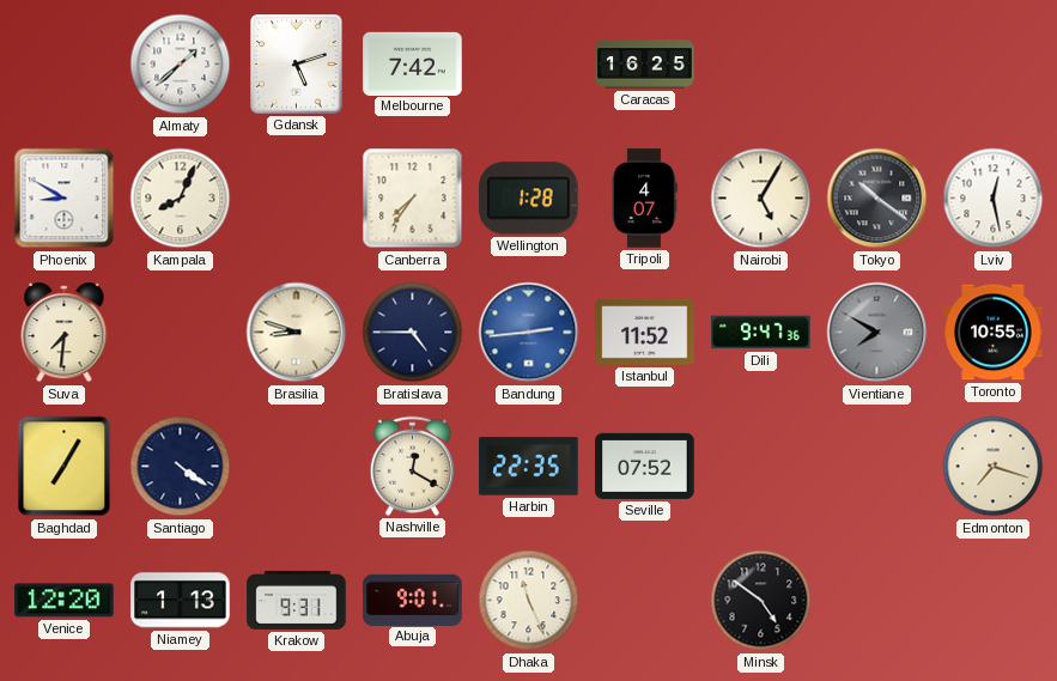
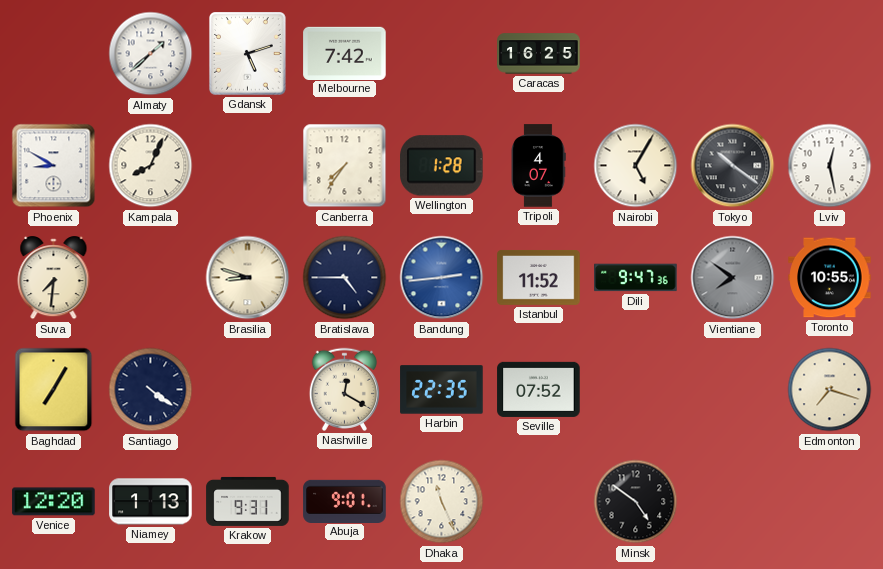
Vientiane: 7:50 -> 7:51
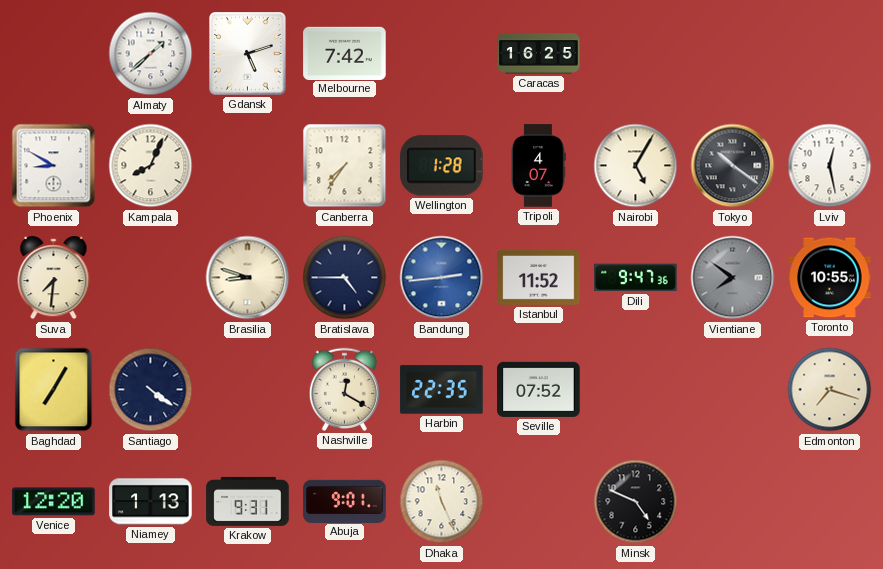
Minsk: 4:51 -> 4:49
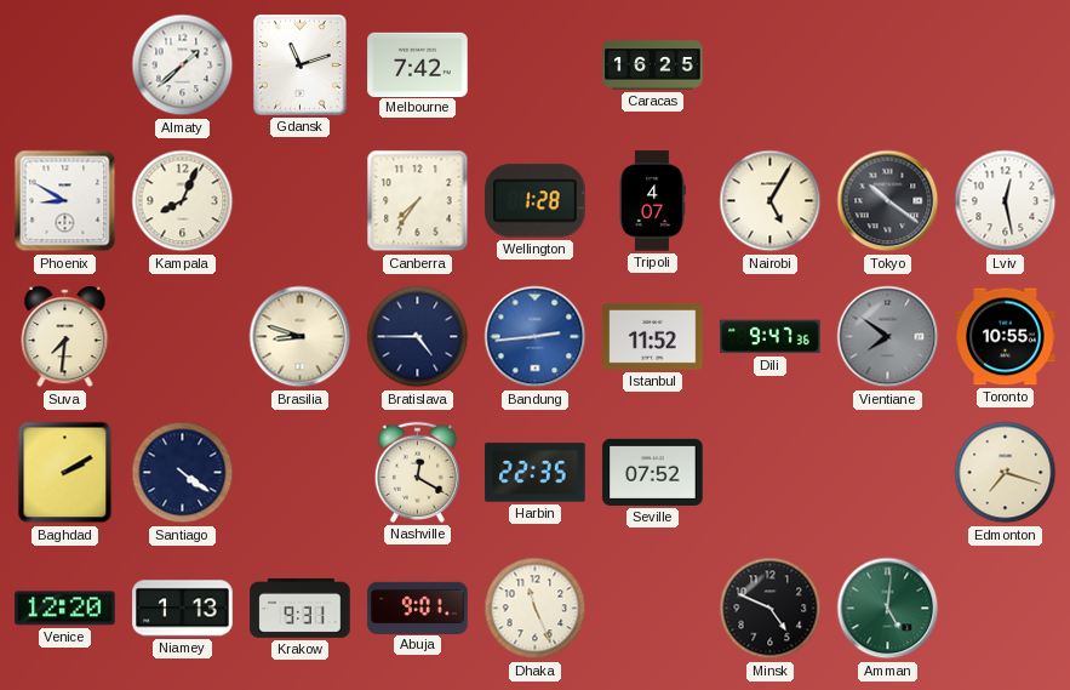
Gdansk: 5:12 -> 11:12
Baghdad: 7:05 -> 2:10
Amman: none -> 5:01
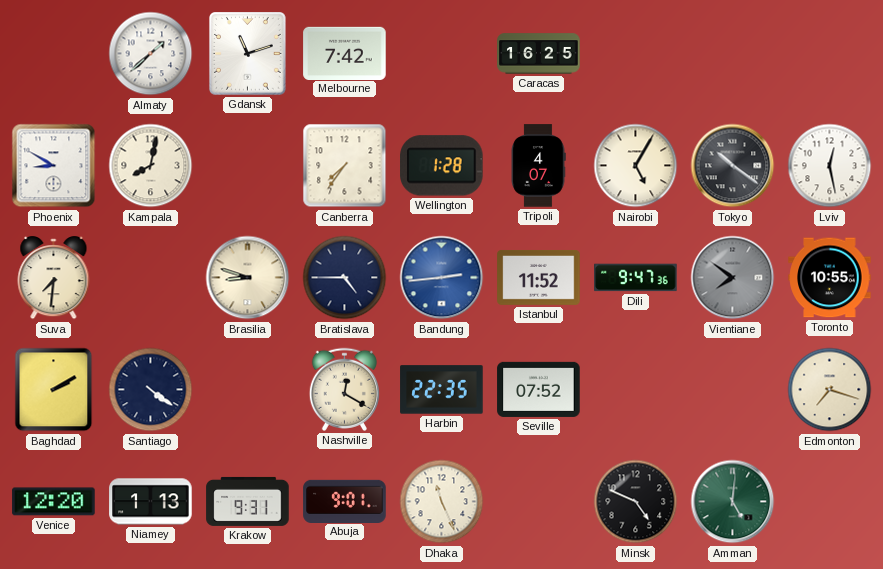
Kampala: 8:04 -> 8:02
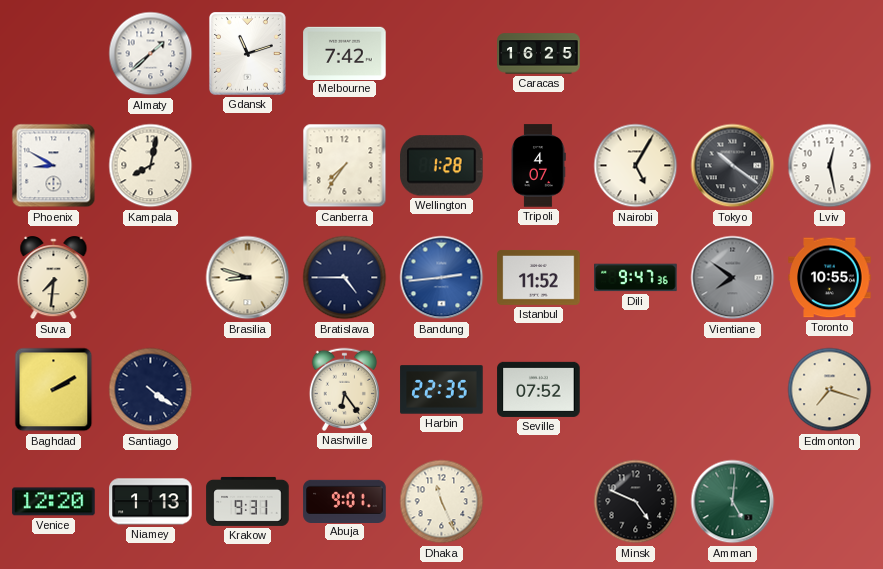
Nashville: 12:20 -> 6:24
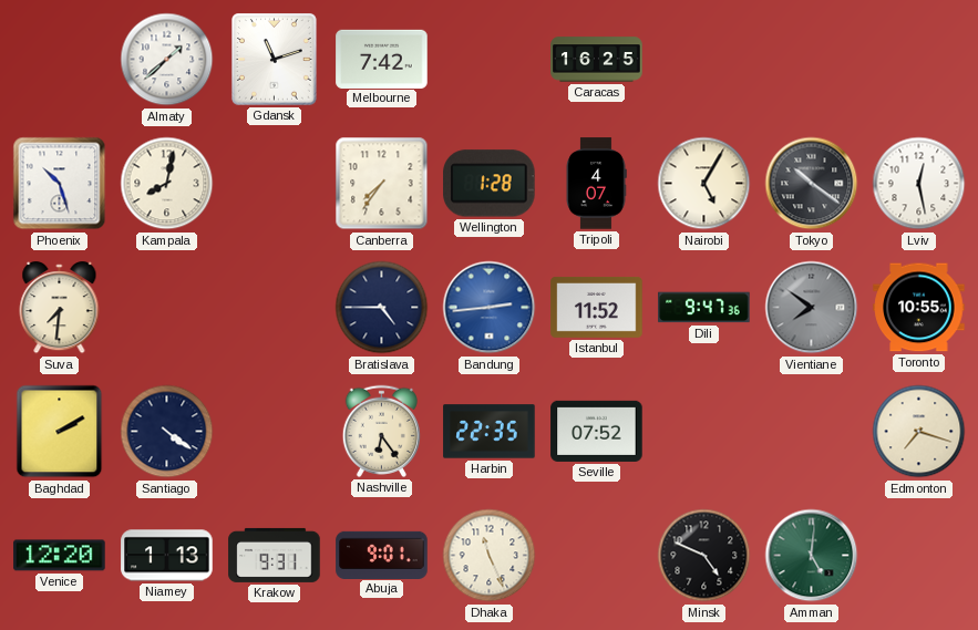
Phoenix: 8:50 -> 10:27
Brasilia: 8:48 -> none
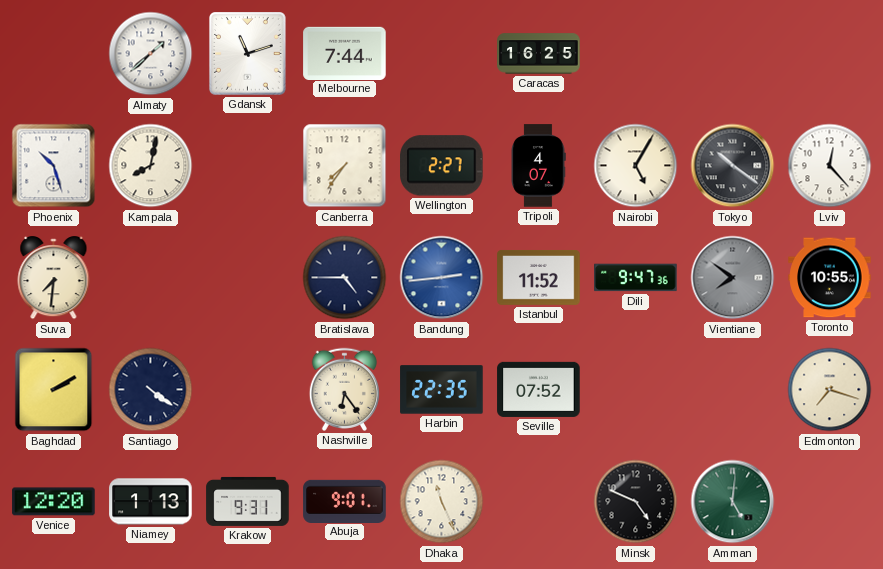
Melbourne: 7:42 -> 7:44
Wellington: 1:28 -> 2:27
Lviv: 12:28 -> 12:23
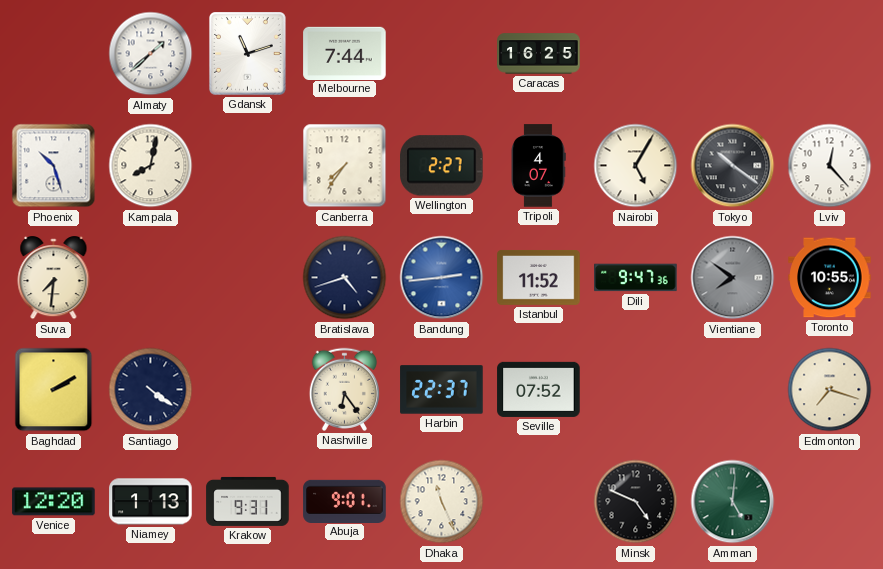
Bratislava: 4:45 -> 4:42
Harbin: 22:35 -> 22:37
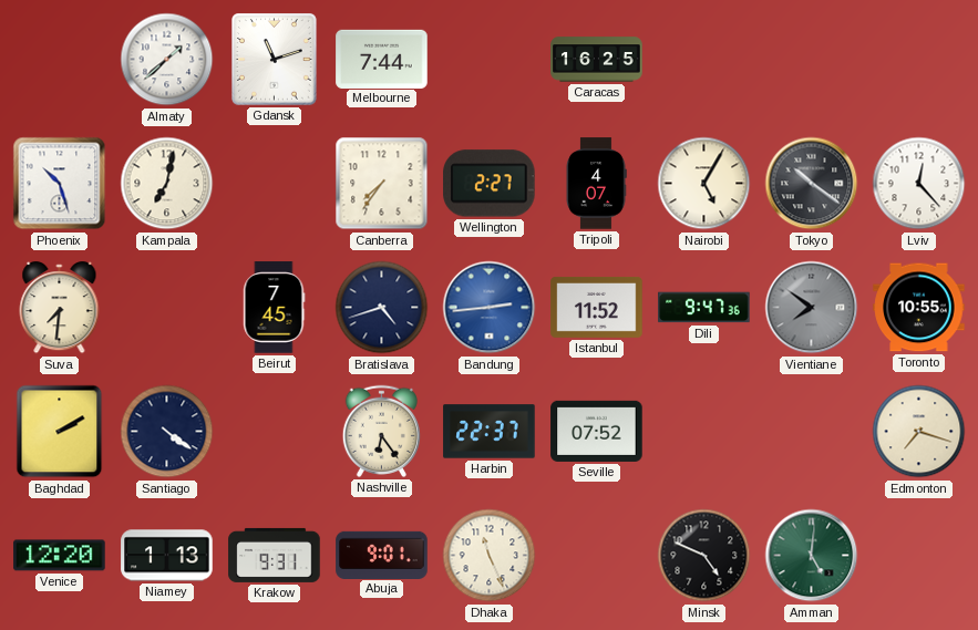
Kampala: 8:02 -> 7:02
Beirut: none -> 7:45
